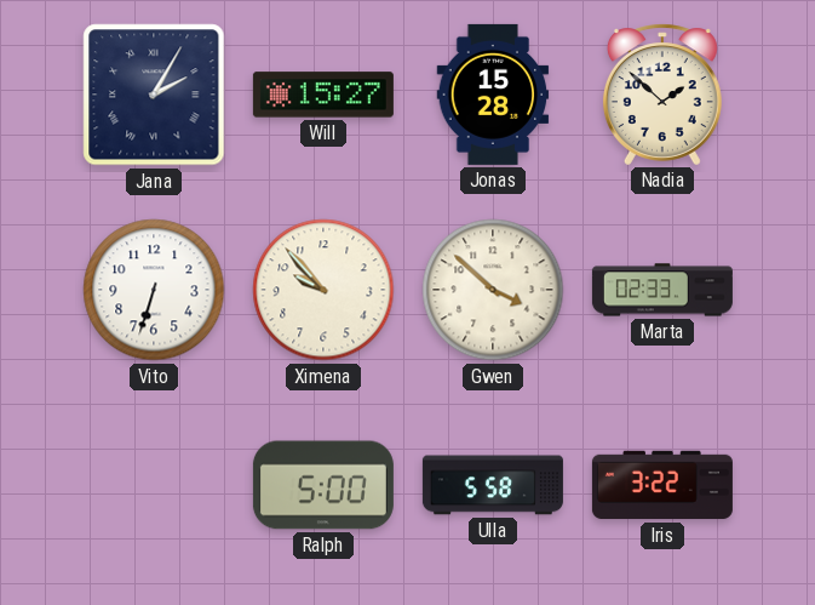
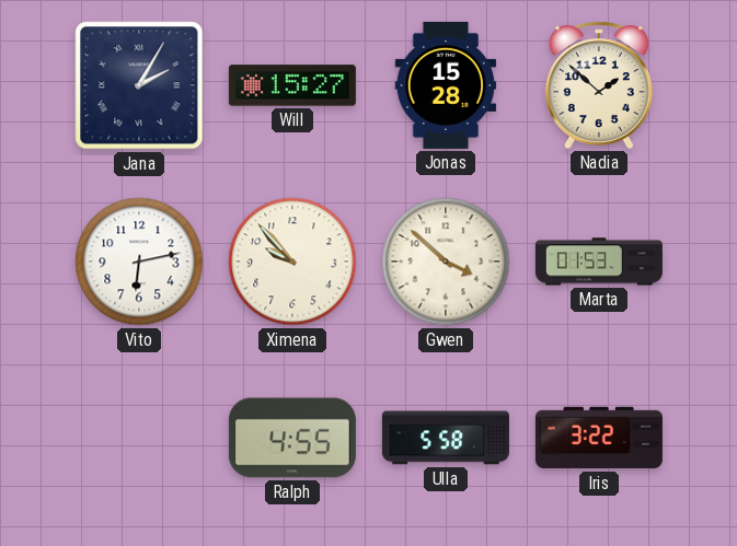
Vito: 6:33 -> 6:13
Marta: 02:33 -> 01:53
Ralph: 5:00 -> 4:55
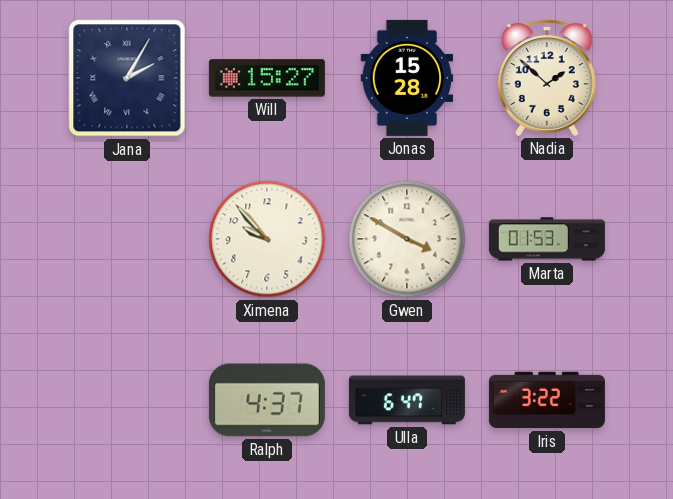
Vito: 6:13 -> none
Gwen: 3:52 -> 3:50
Ralph: 4:55 -> 4:37
Ulla: 5:58 -> 6:47
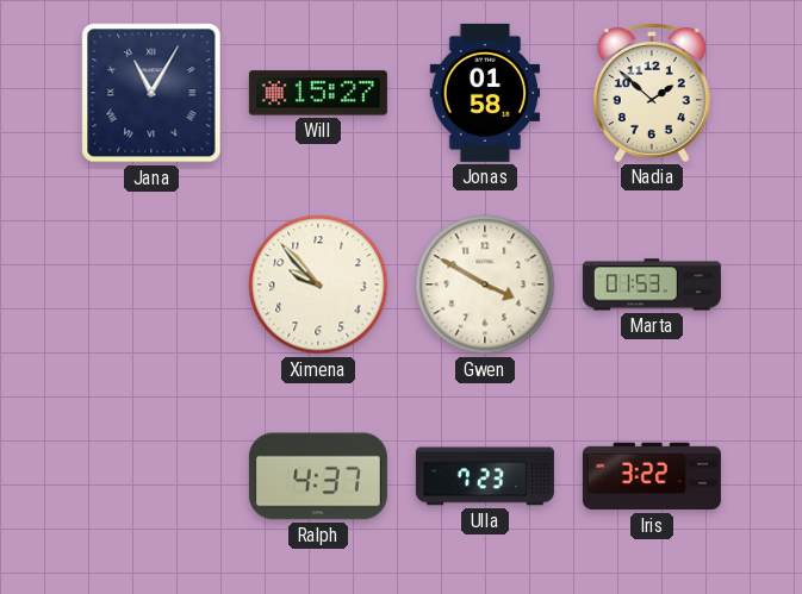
Jana: 2:05 -> 11:05
Jonas: 15:28 -> 01:58
Ulla: 6:47 -> 7:23
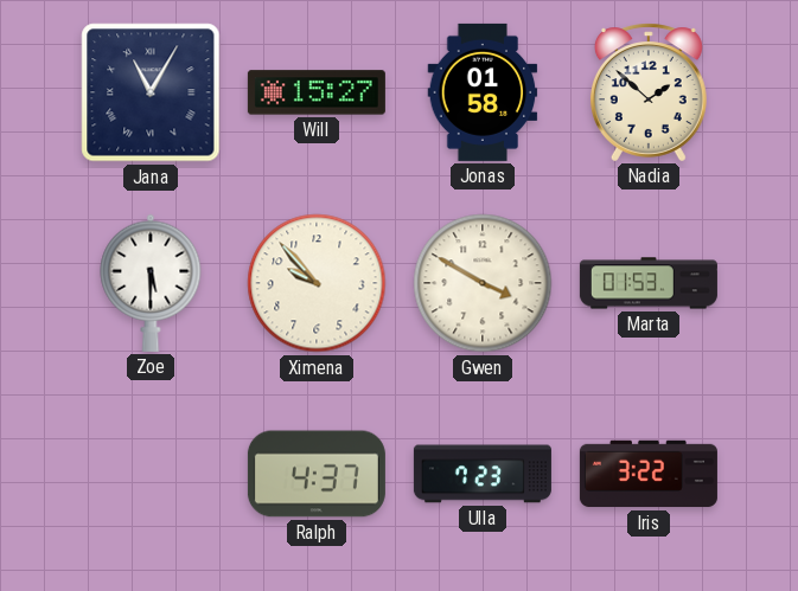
Zoe: none -> 5:30
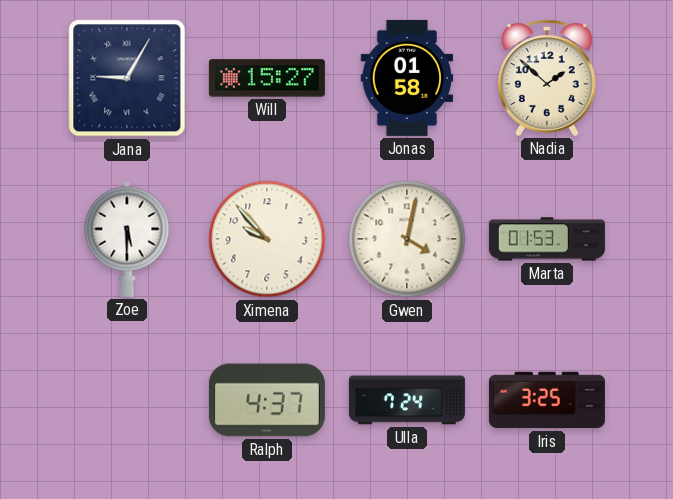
Jana: 11:05 -> 9:05
Gwen: 3:50 -> 4:02
Ulla: 7:23 -> 7:24
Iris: 3:22 -> 3:25
